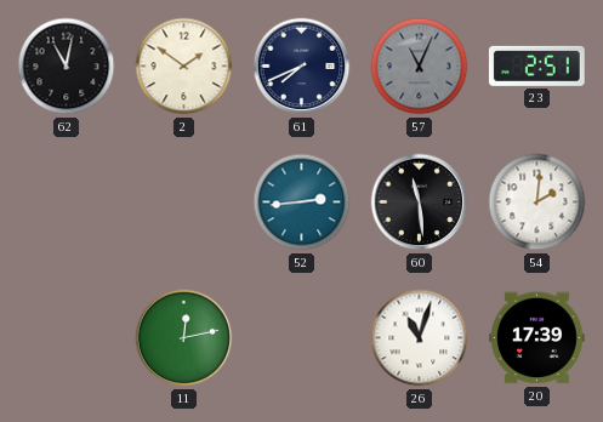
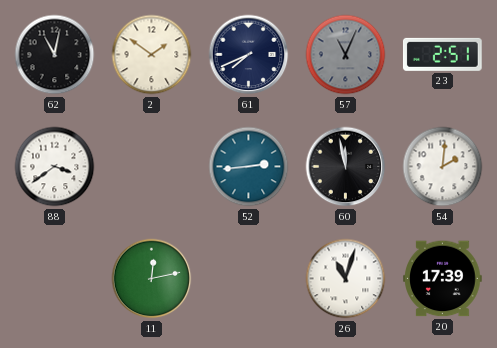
88: none -> 3:39
60: 11:29 -> 11:58
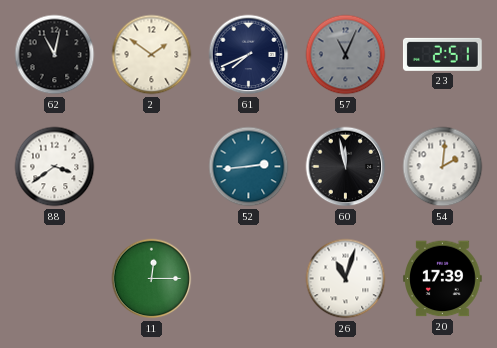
11: 12:13 -> 12:15
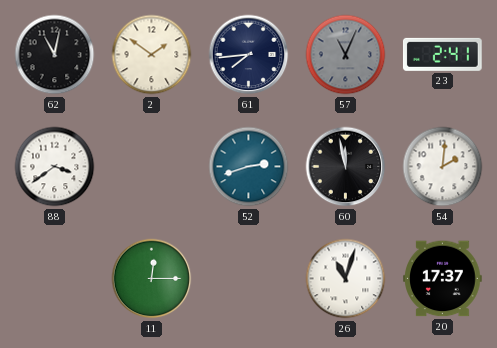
61: 7:41 -> 7:44
23: 2:51 -> 2:41
52: 2:44 -> 2:42
20: 17:39 -> 17:37
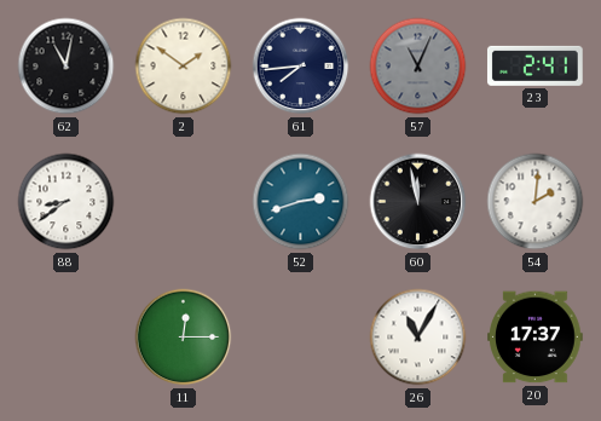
88: 3:39 -> 8:39
26: 11:03 -> 11:05
